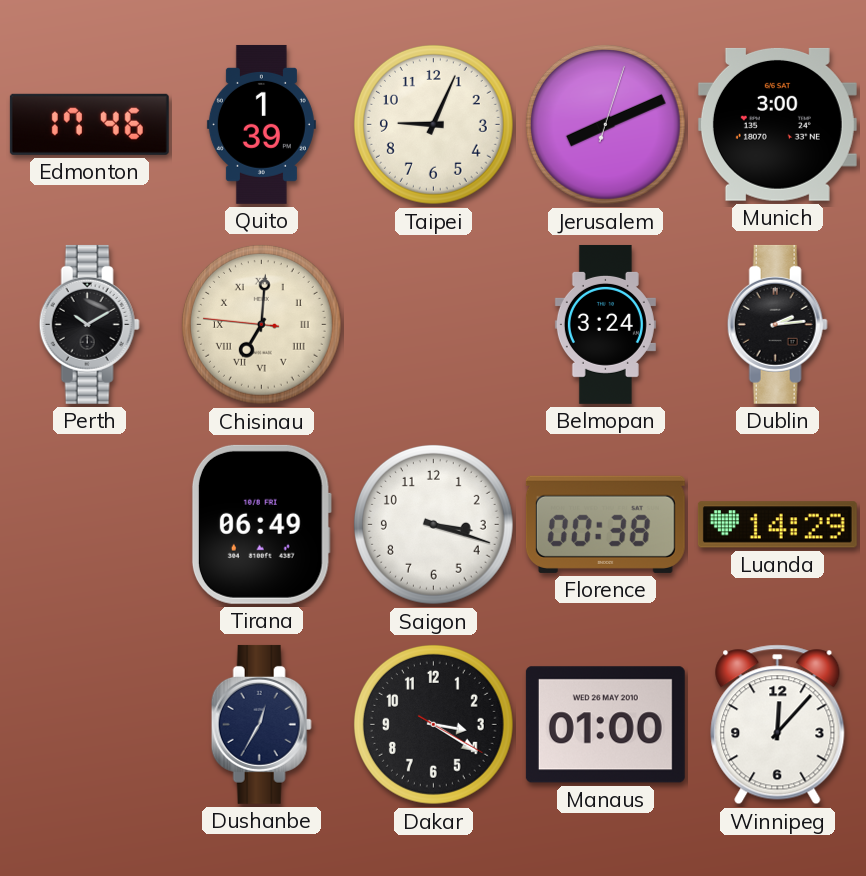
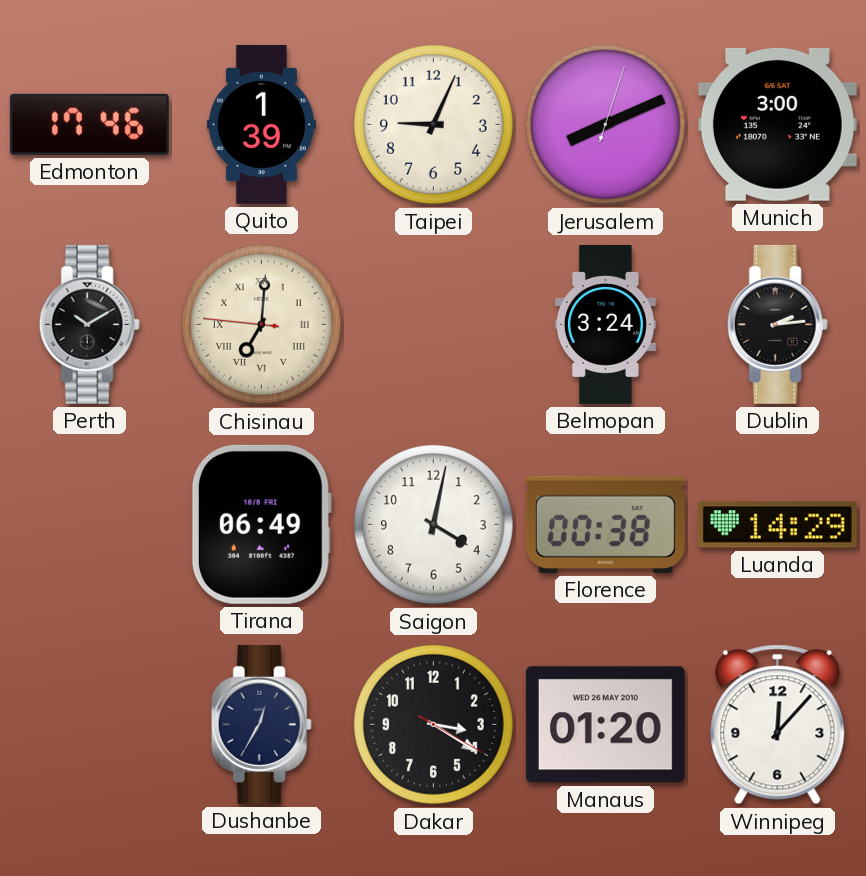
Saigon: 3:18 -> 4:02
Manaus: 01:00 -> 01:20
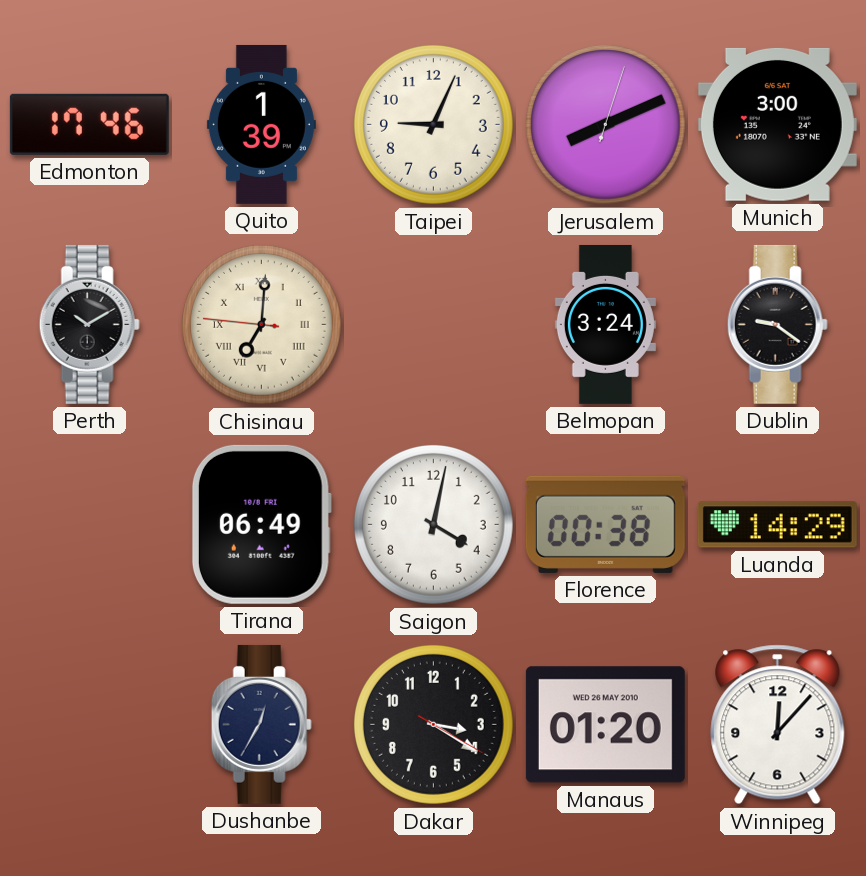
Dublin: 2:14 -> 9:21
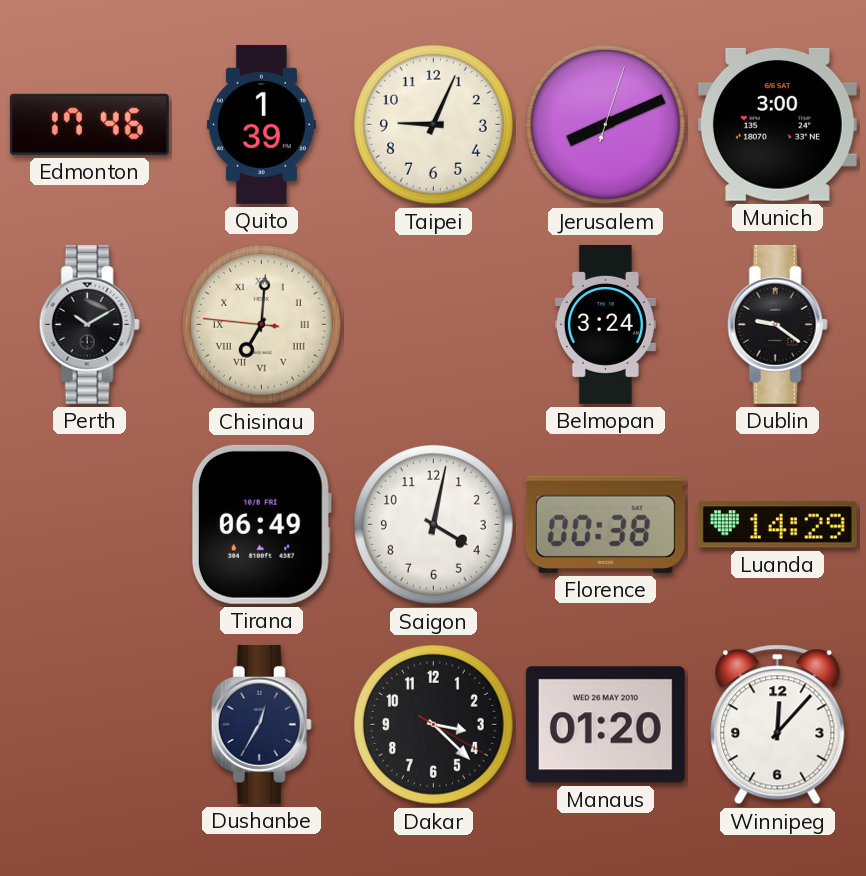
Dakar: 3:20 -> 3:22
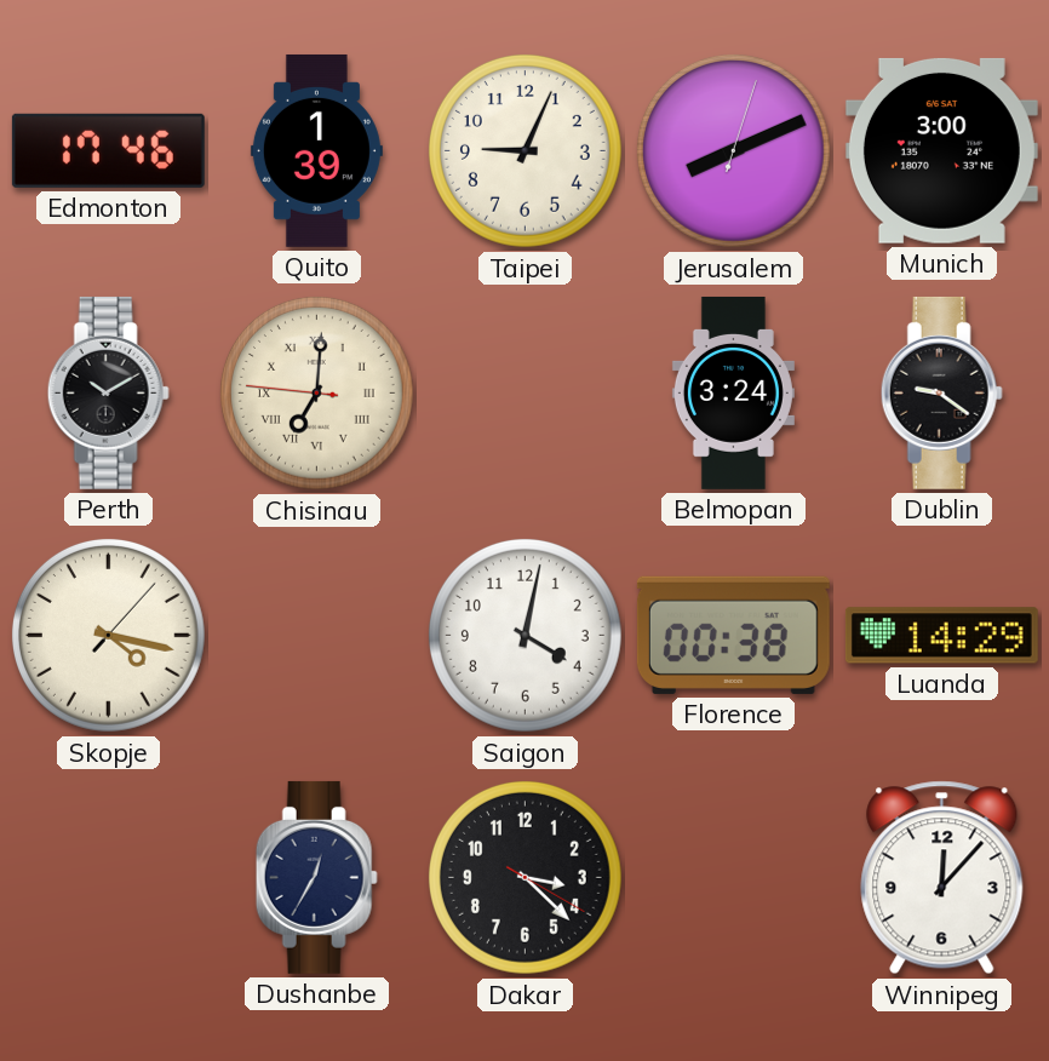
Skopje: none -> 4:17
Tirana: 06:49 -> none
Manaus: 01:20 -> none
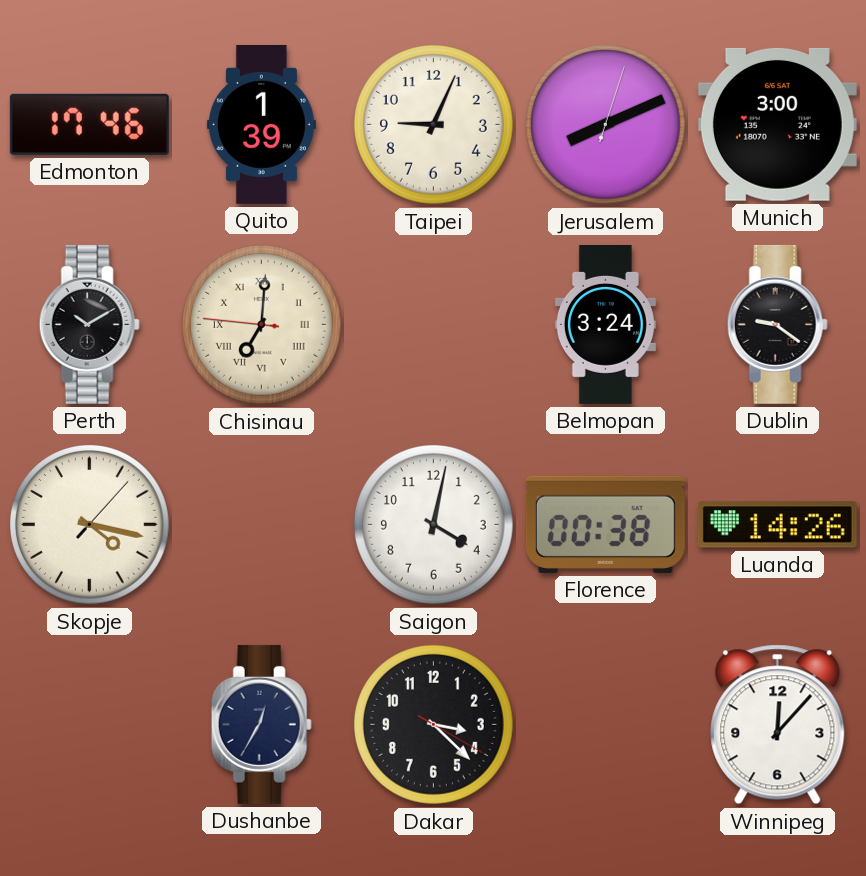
Luanda: 14:29 -> 14:26
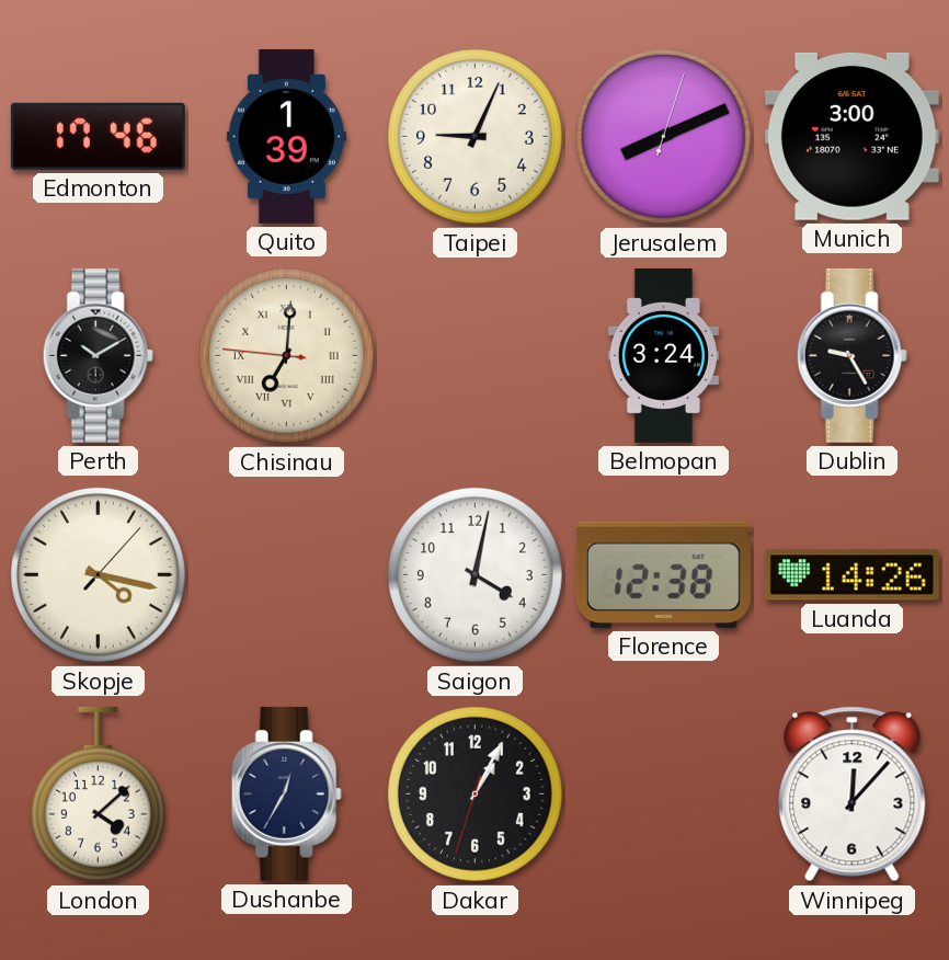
Dublin: 9:21 -> 9:25
Florence: 00:38 -> 12:38
London: none -> 4:08
Dakar: 3:22 -> 1:04
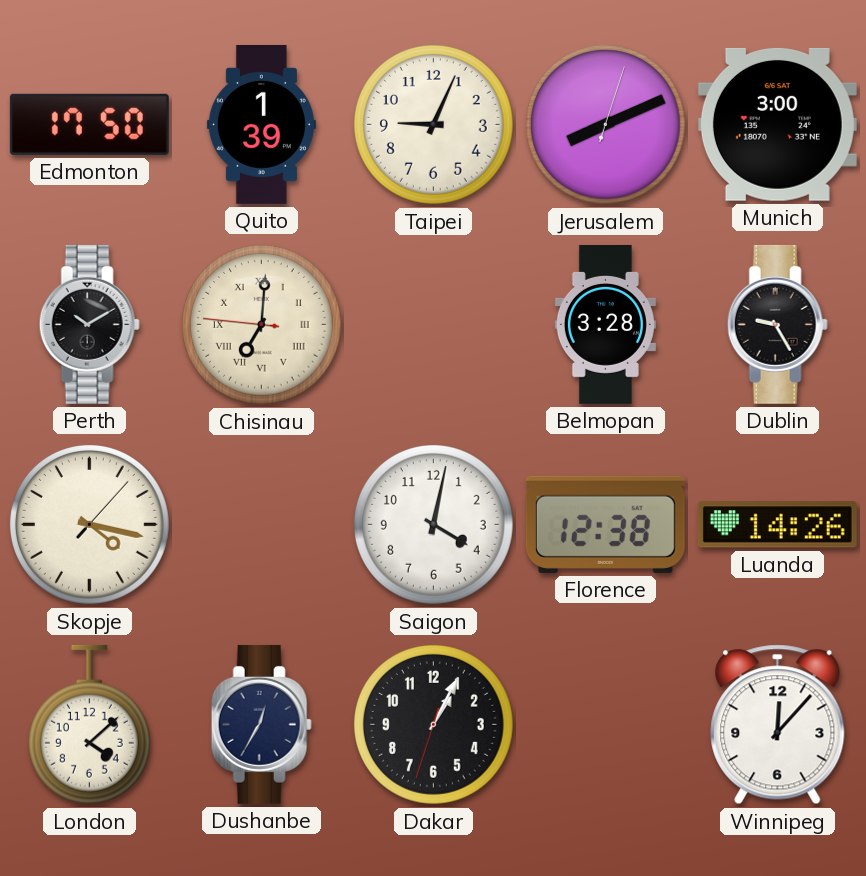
Edmonton: 17:46 -> 17:50
Belmopan: 3:24 -> 3:28
